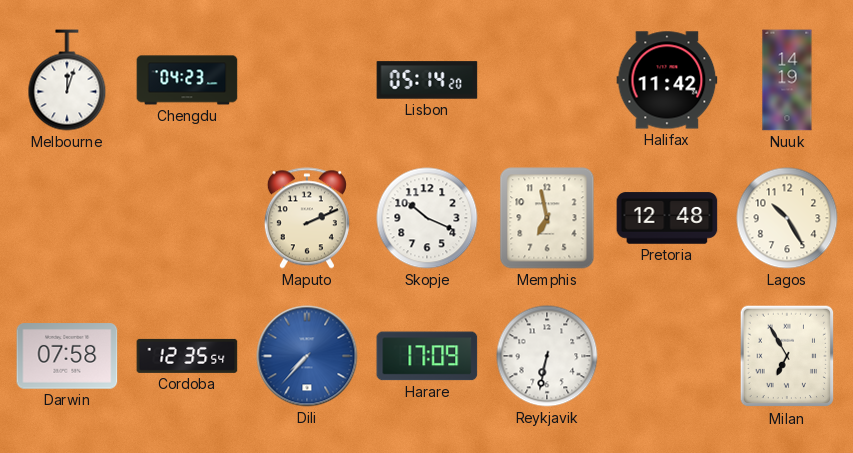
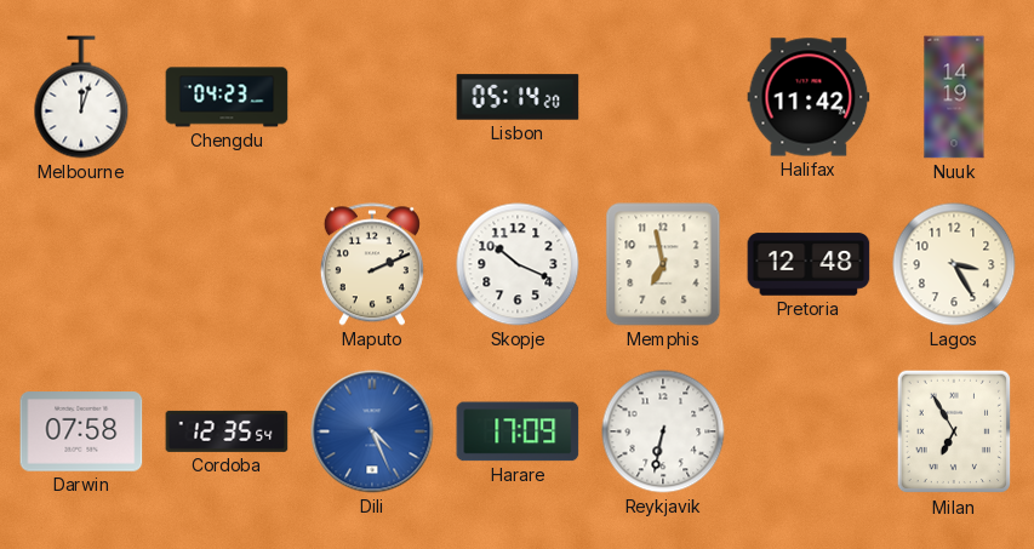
Lagos: 10:25 -> 3:25
Dili: 7:37 -> 4:26
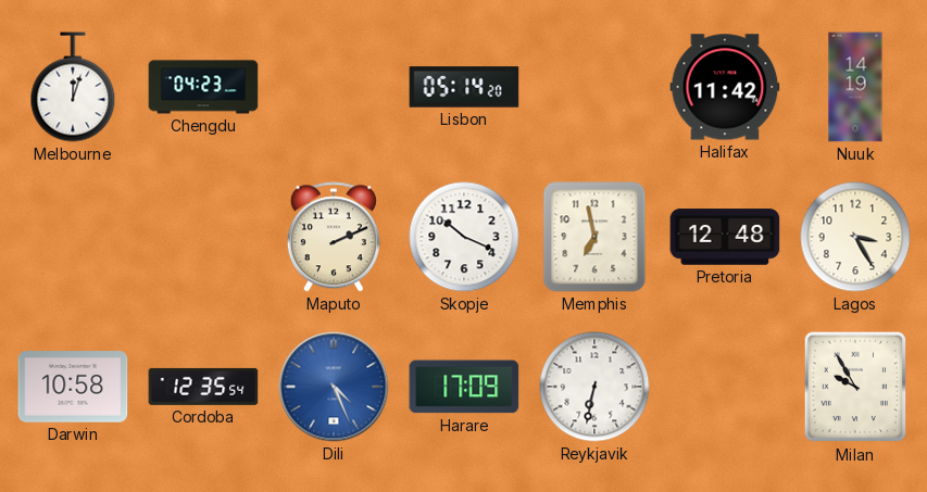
Darwin: 07:58 -> 10:58
Milan: 6:55 -> 9:55
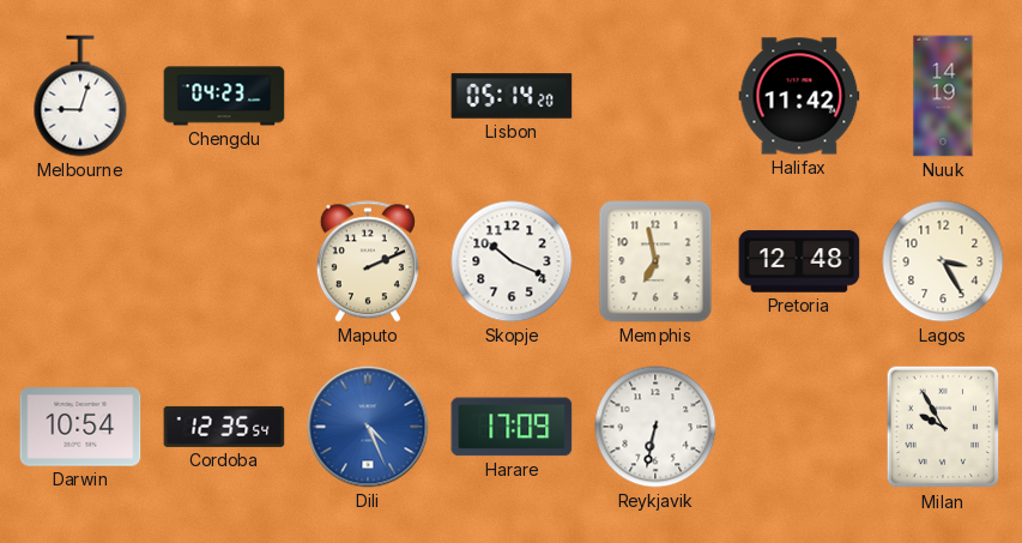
Melbourne: 12:03 -> 9:03
Darwin: 10:58 -> 10:54
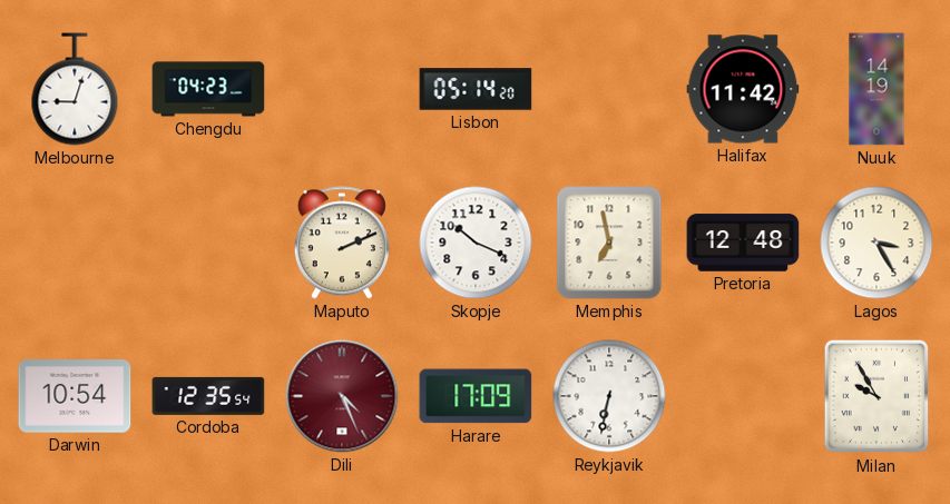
Dili dial: blue -> burgundy
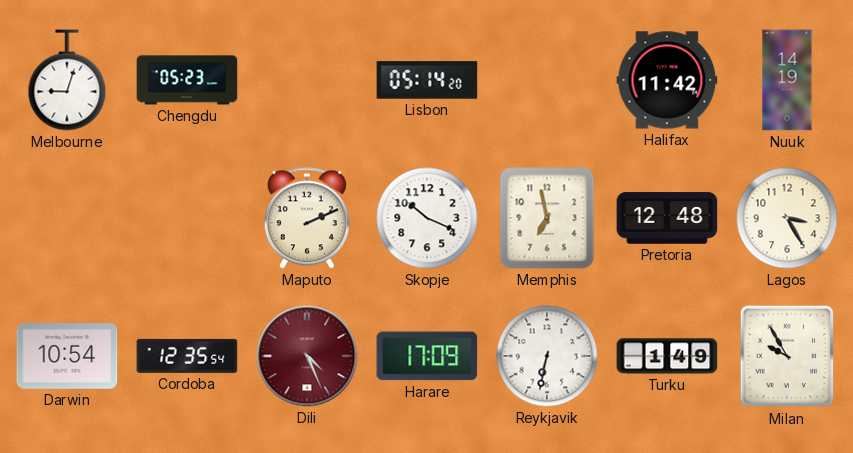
Chengdu: 04:23 -> 05:23
Turku: none -> 1:49
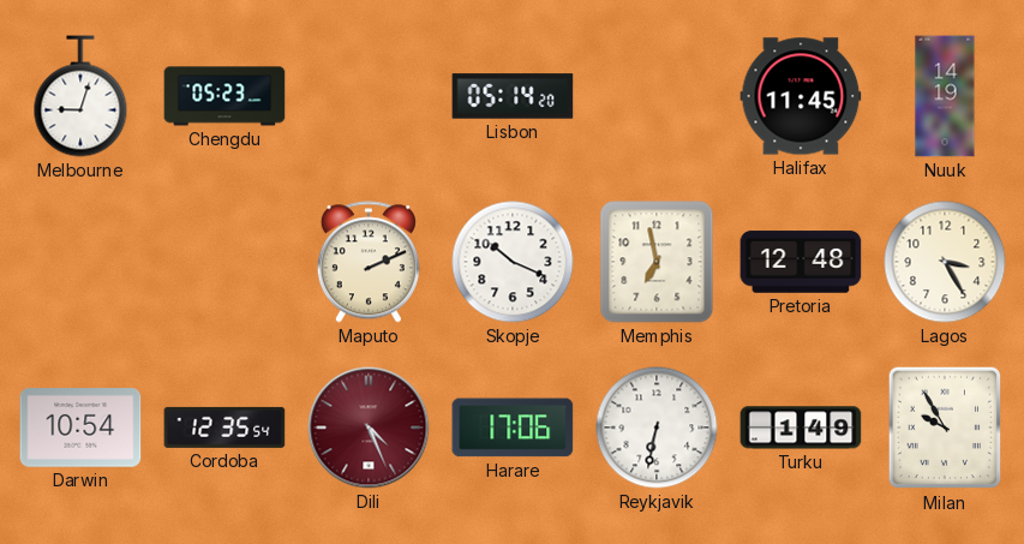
Halifax: 11:42 -> 11:45
Harare: 17:09 -> 17:06
